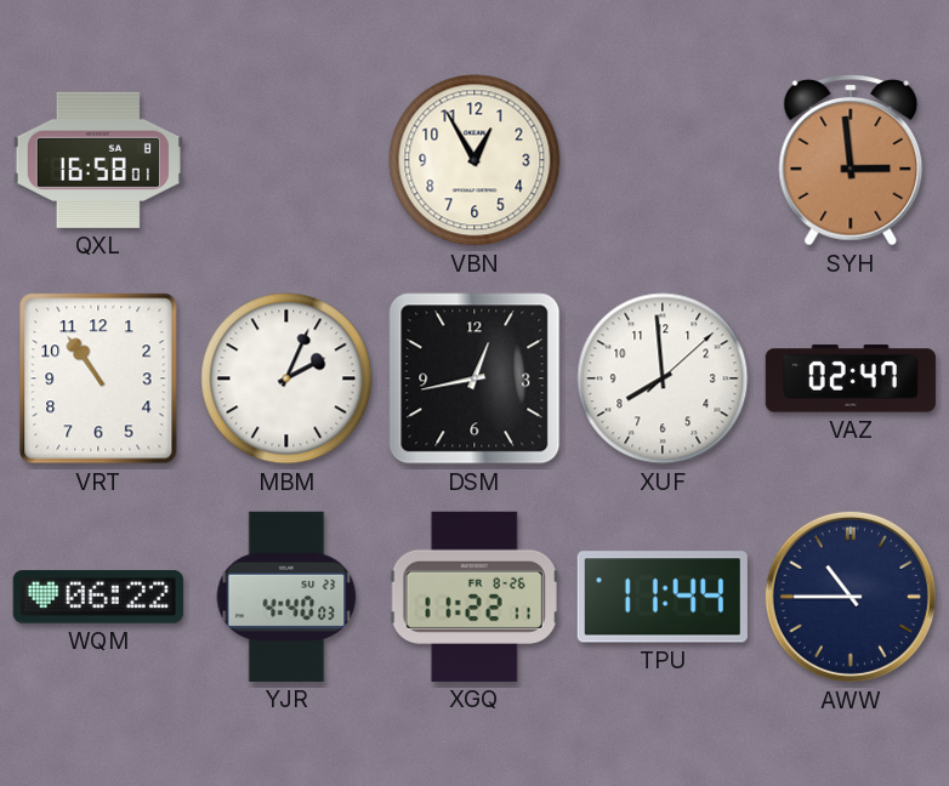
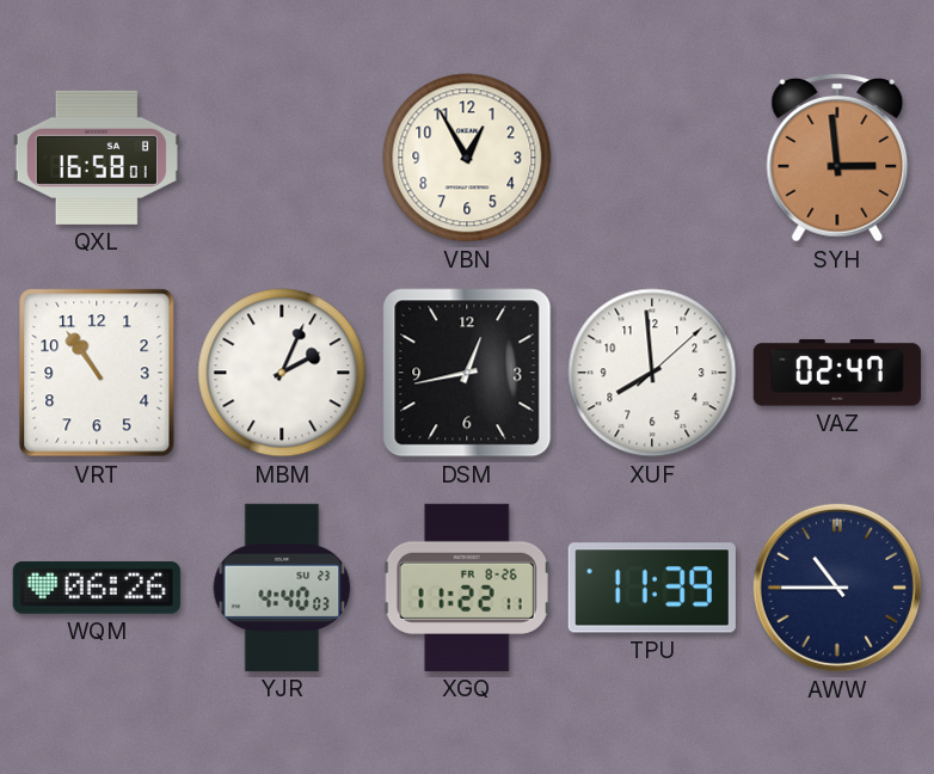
WQM: 06:22 -> 06:26
TPU: 11:44 -> 11:39
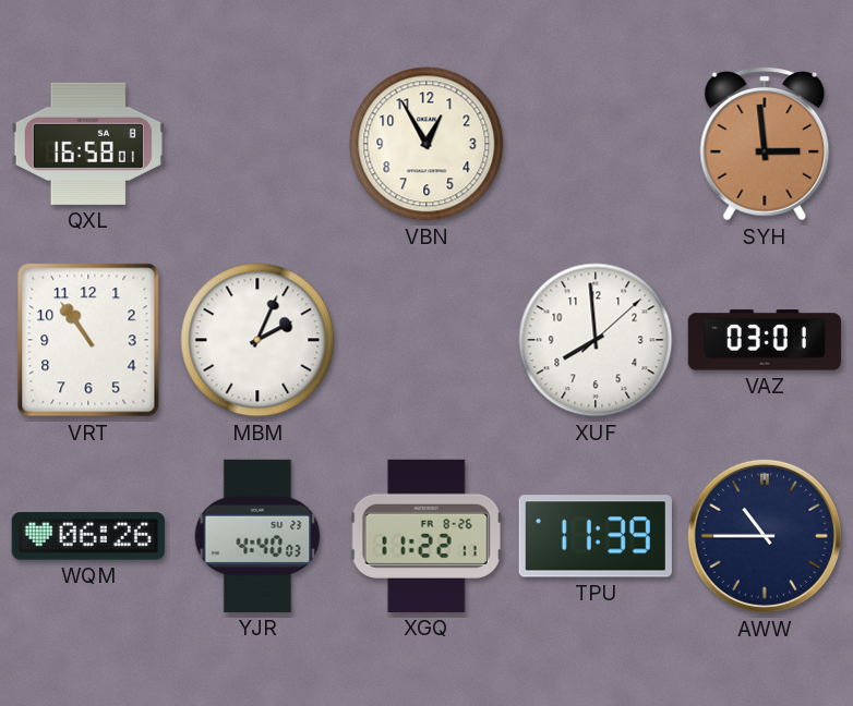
DSM: 12:43 -> none
VAZ: 02:47 -> 03:01
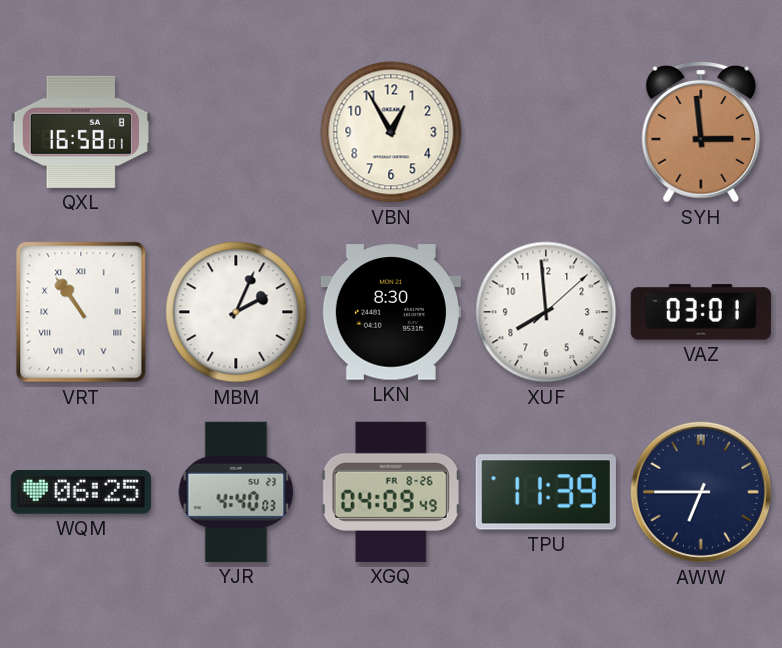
VRT numerals: Arabic -> Roman
LKN: none -> 8:30
WQM: 06:26 -> 06:25
XGQ: 11:22 -> 04:09
AWW: 10:45 -> 6:45
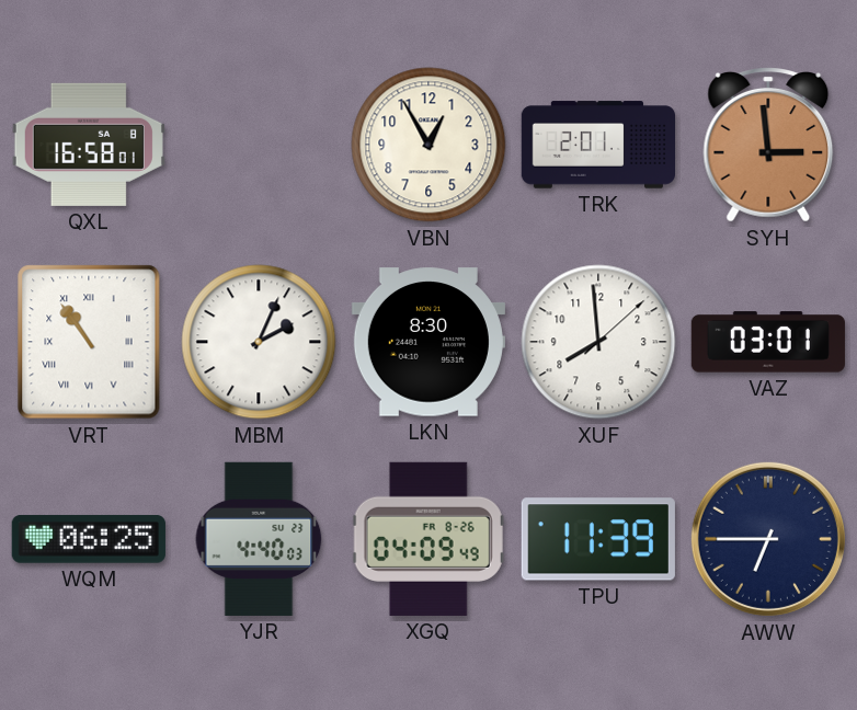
TRK: none -> 2:01
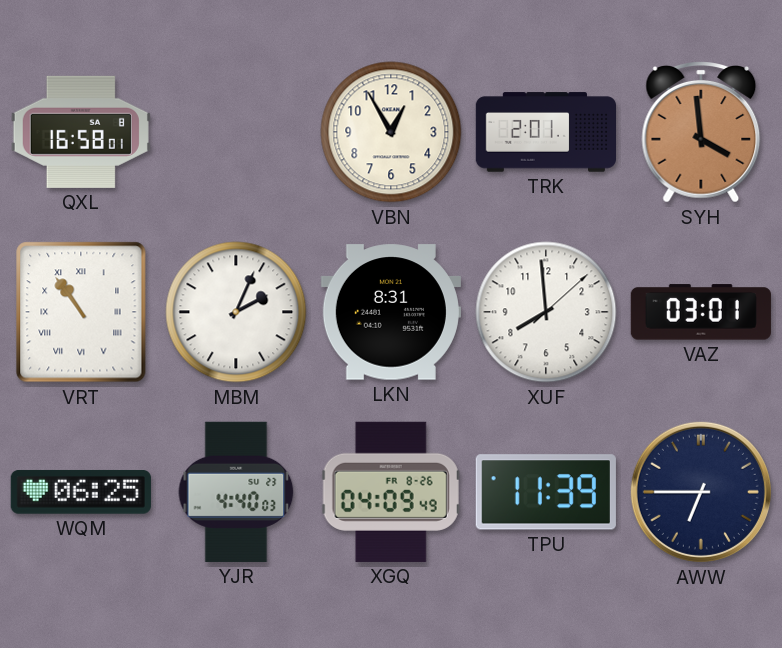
SYH: 2:59 -> 3:59
LKN: 8:30 -> 8:31
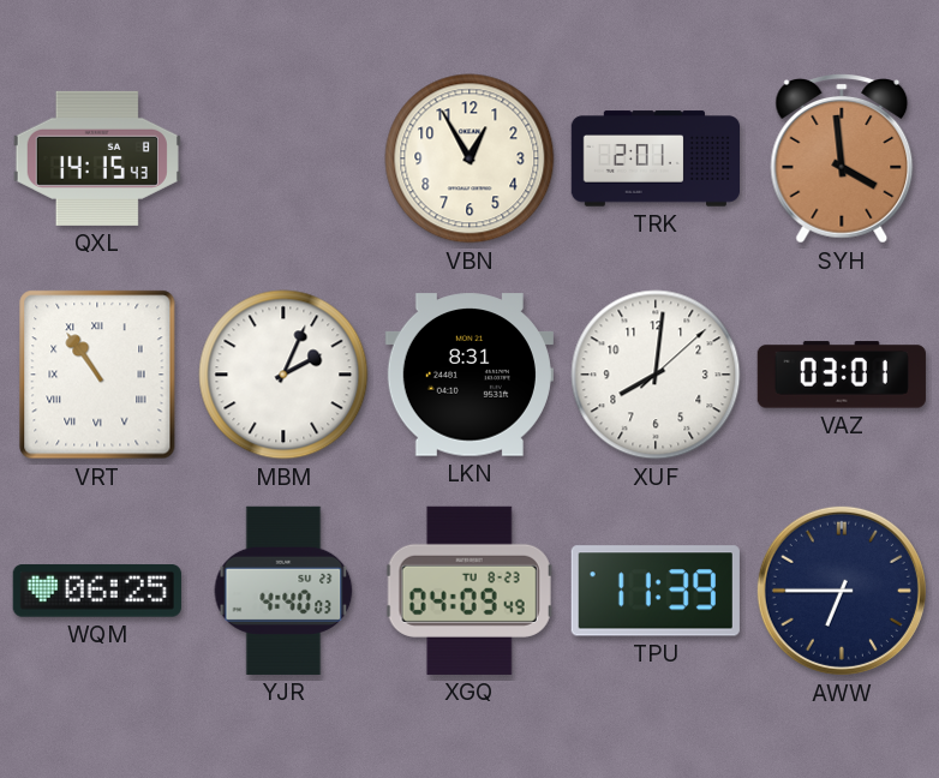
QXL: 16:58 -> 14:15
XUF: 7:59 -> 8:01
XGQ date: FR 8-26 -> TU 8-23
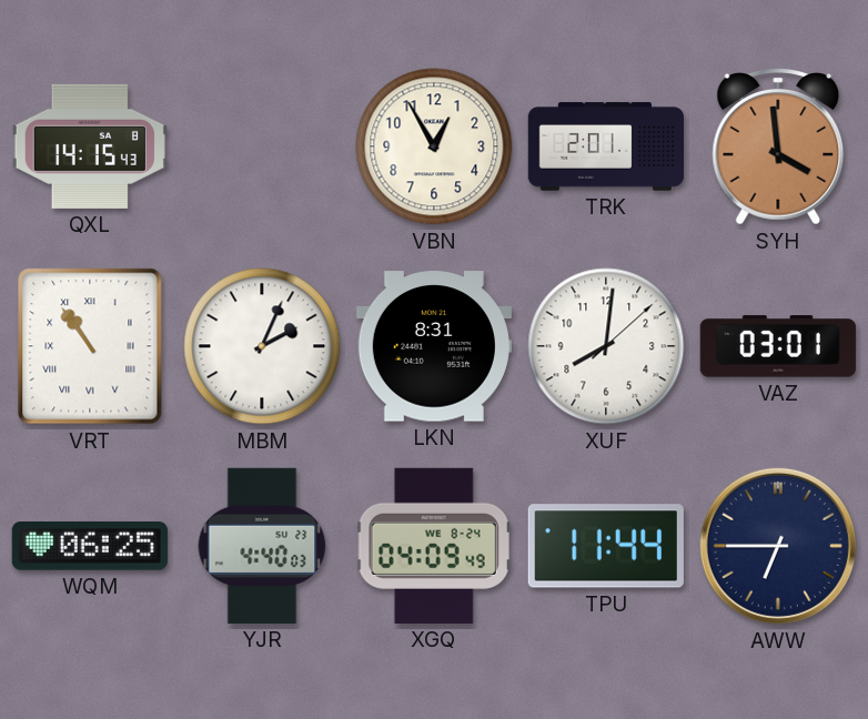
XGQ date: TU 8-23 -> WE 8-24
TPU: 11:39 -> 11:44
